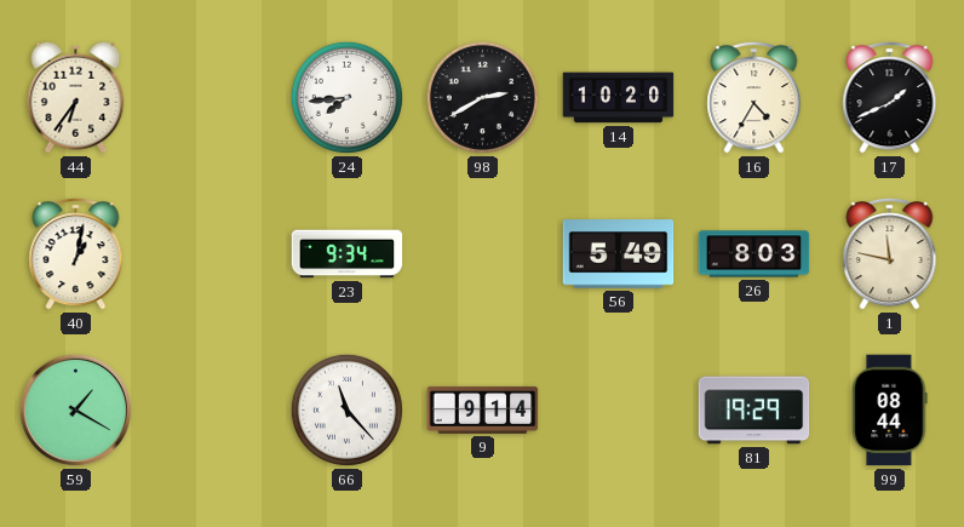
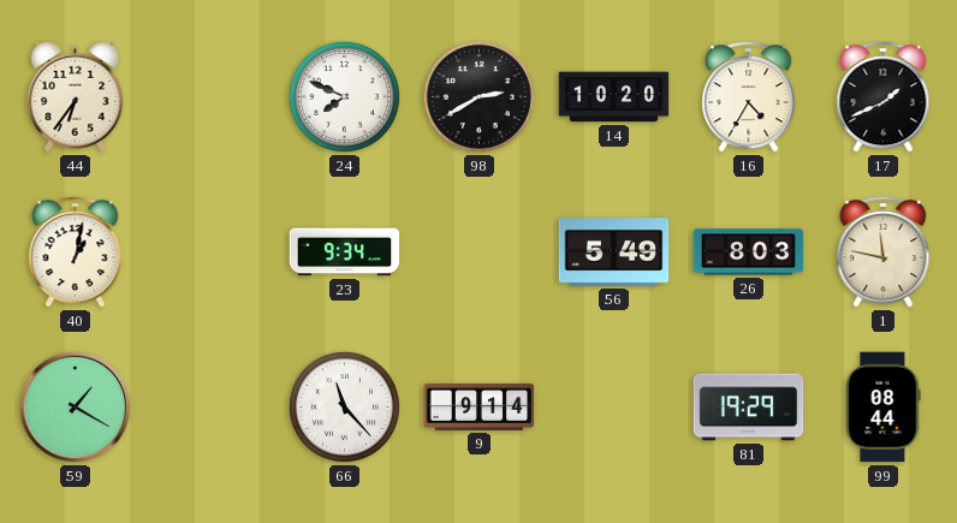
24: 7:44 -> 7:49
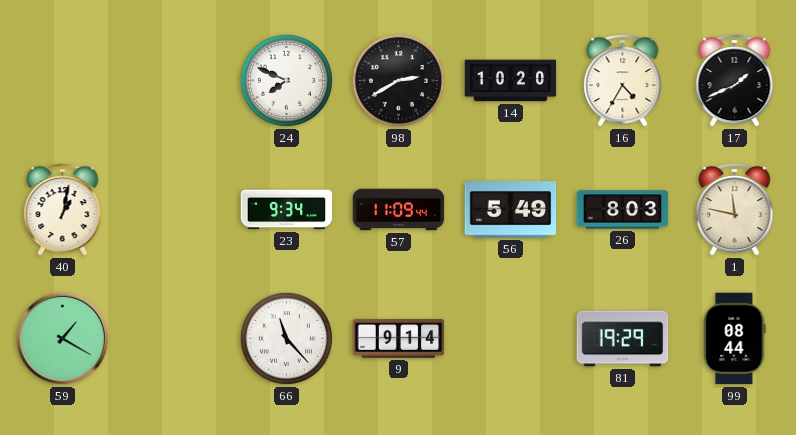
44: 6:36 -> none
57: none -> 11:09
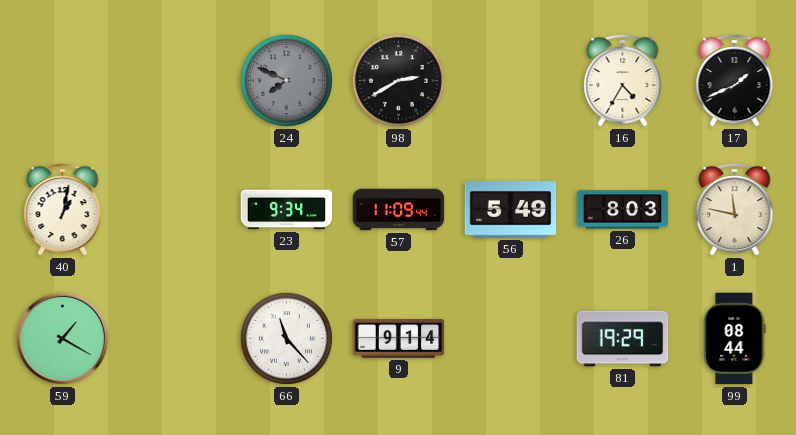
24 dial: white -> grey
14: 10:20 -> none
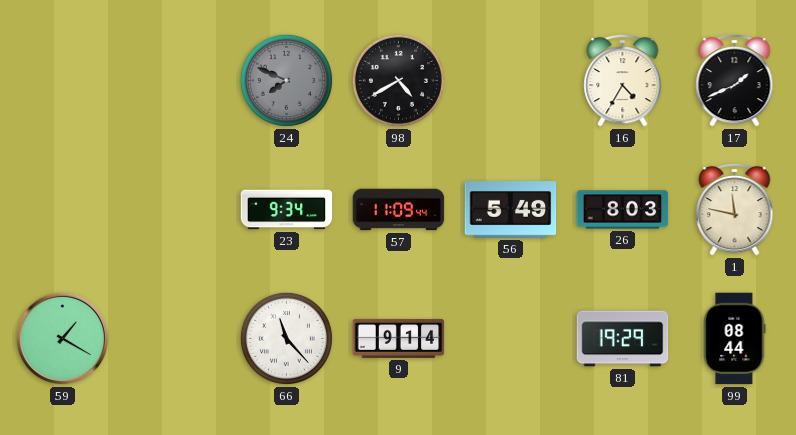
98: 2:40 -> 4:40
40: 1:02 -> none
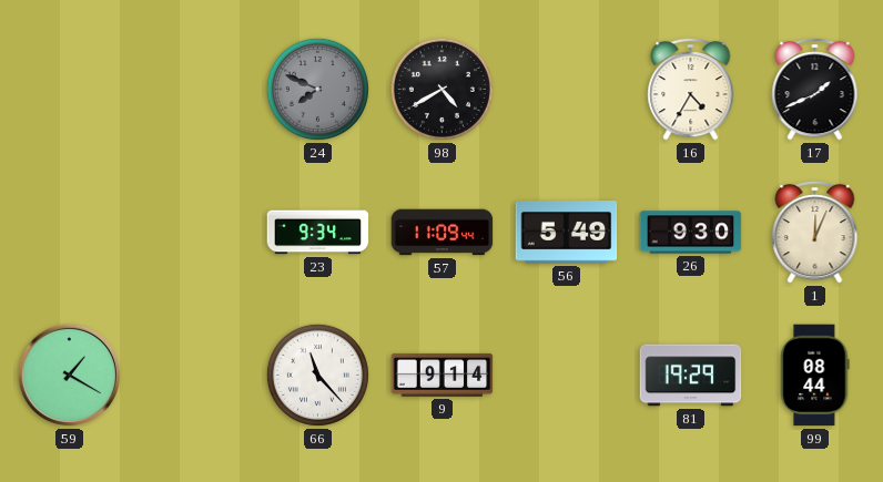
26: 8:03 -> 9:30
1: 11:47 -> 12:04
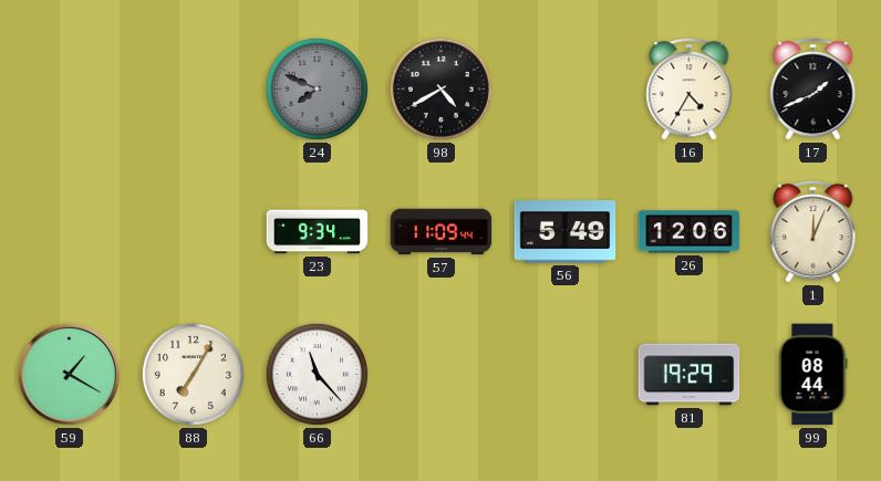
26: 9:30 -> 12:06
88: none -> 7:05
9: 9:14 -> none
